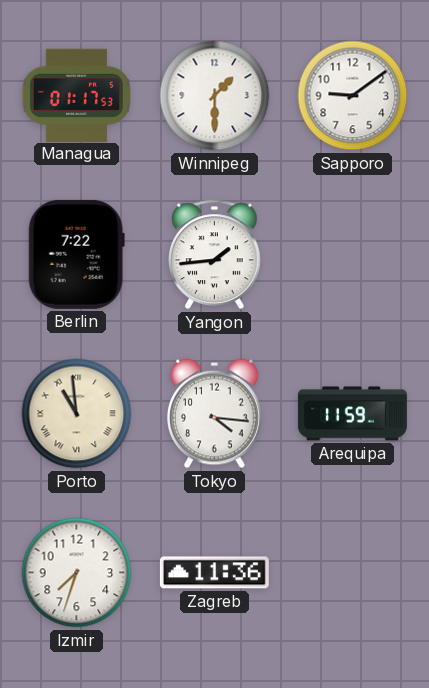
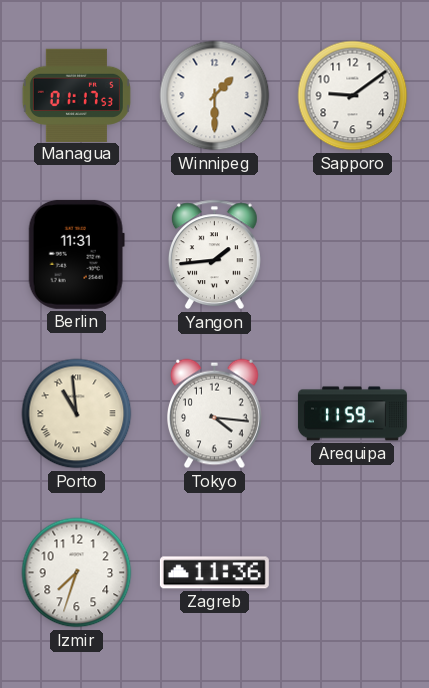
Berlin: 7:22 -> 11:31
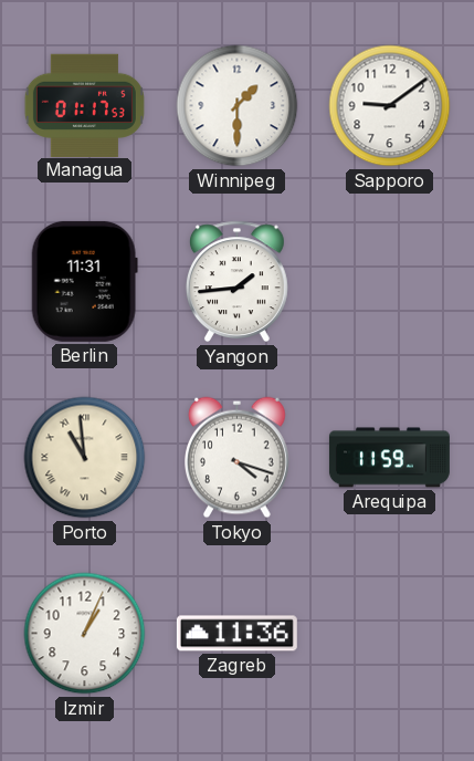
Tokyo: 4:16 -> 4:18
Izmir: 7:33 -> 1:04
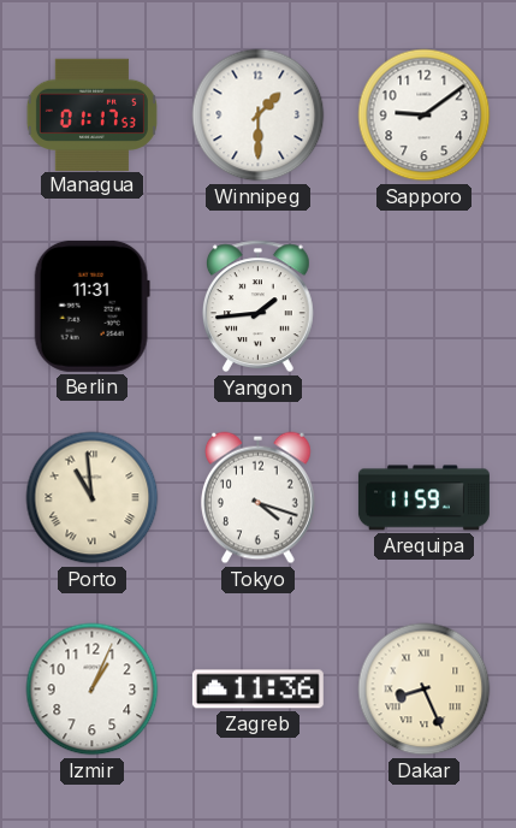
Dakar: none -> 8:26
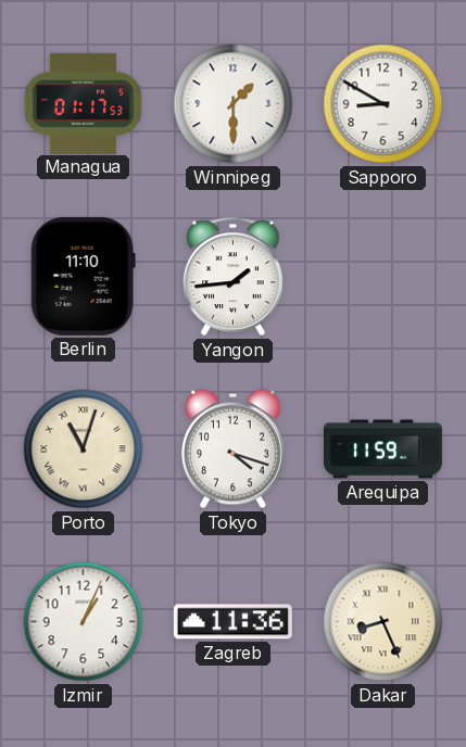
Sapporo: 9:09 -> 8:50
Berlin: 11:31 -> 11:10
Porto: 10:59 -> 11:03
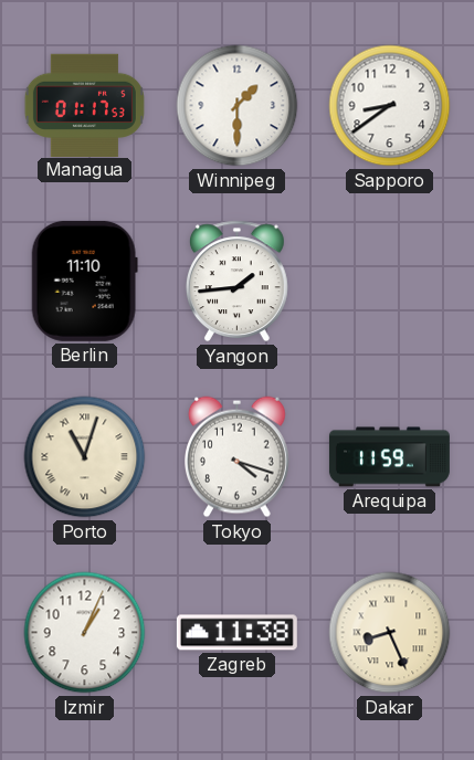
Sapporo: 8:50 -> 8:39
Zagreb: 11:36 -> 11:38
